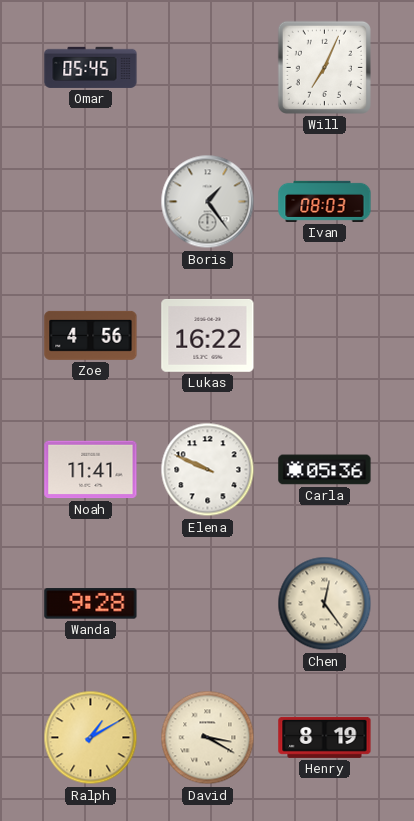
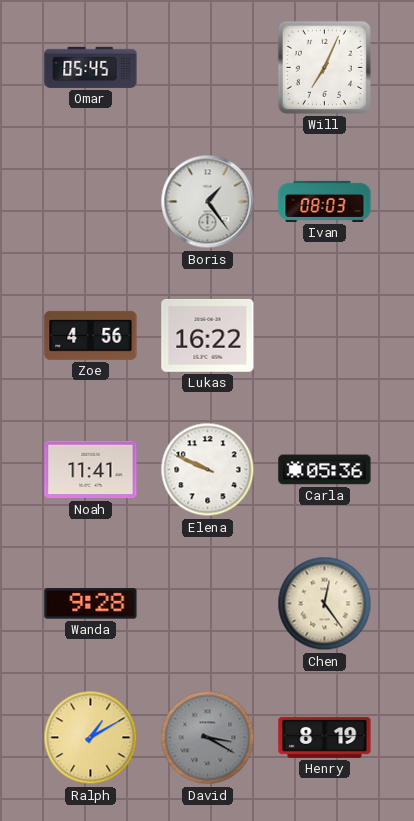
David dial: cream -> grey
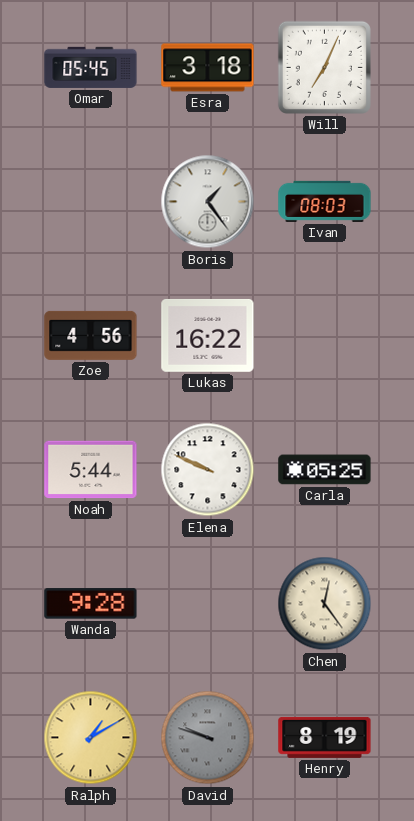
Esra: none -> 3:18
Noah: 11:41 -> 5:44
Carla: 05:36 -> 05:25
David: 3:20 -> 9:48
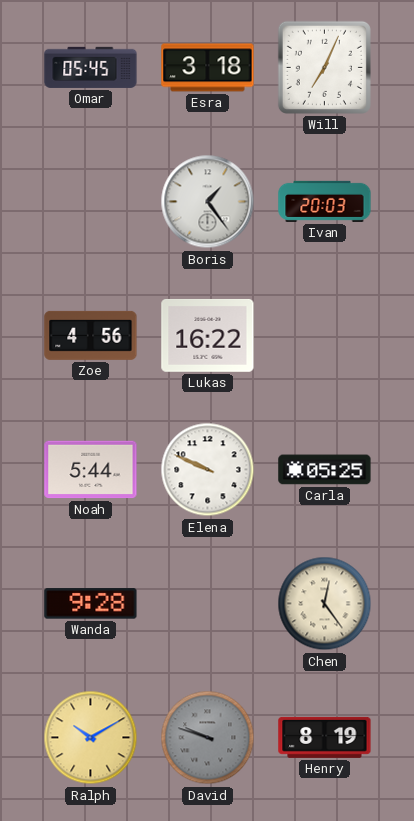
Ivan: 08:03 -> 20:03
Ralph: 1:10 -> 10:10
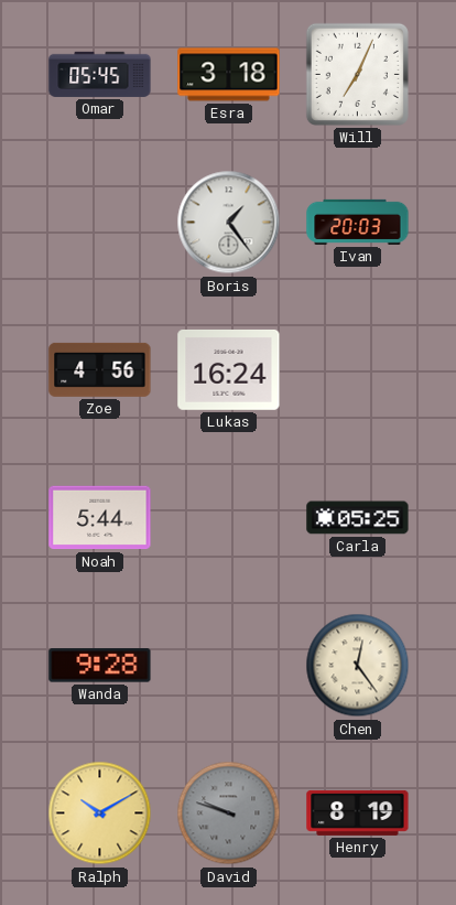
Lukas: 16:22 -> 16:24
Elena: 9:49 -> none
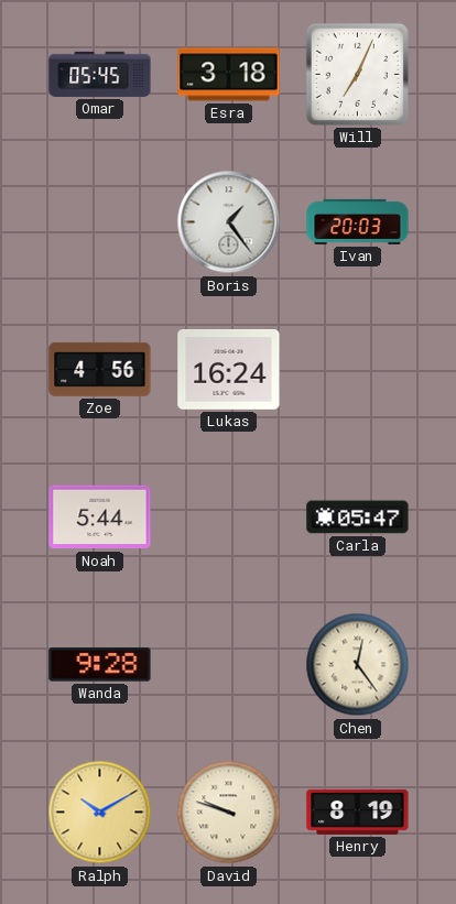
Carla: 05:25 -> 05:47
David dial: grey -> cream
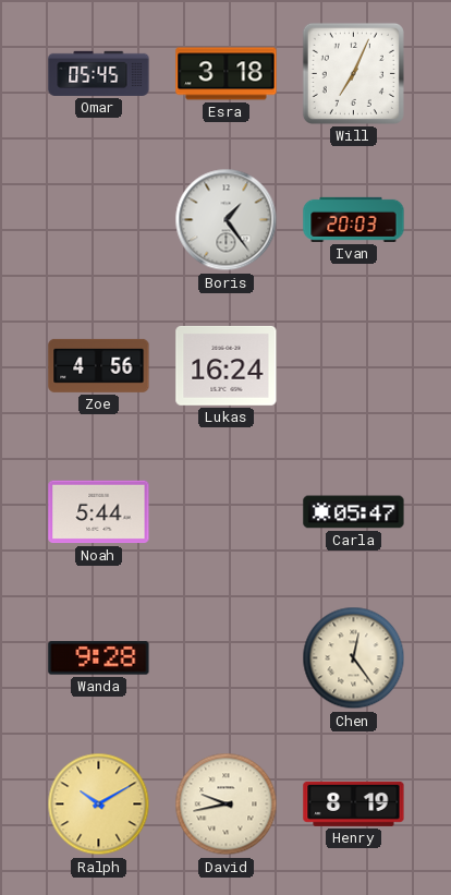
David: 9:48 -> 9:43
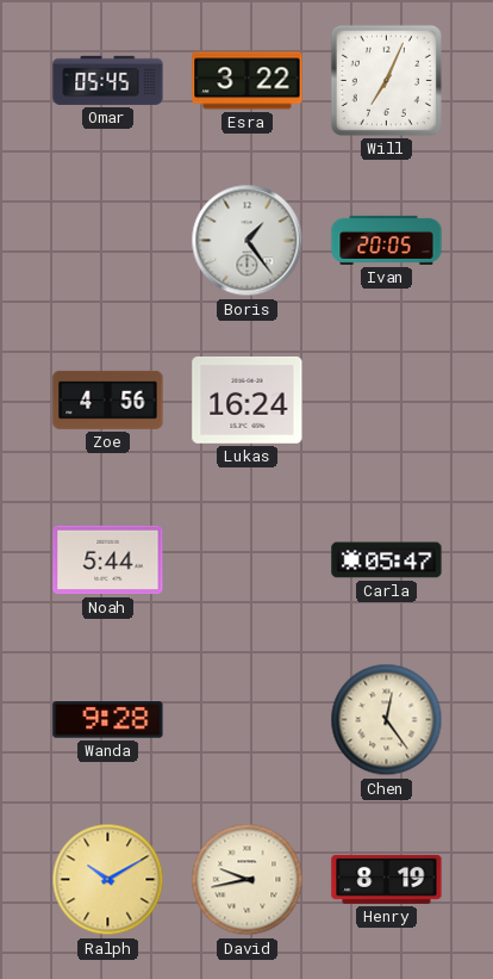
Esra: 3:18 -> 3:22
Ivan: 20:03 -> 20:05
